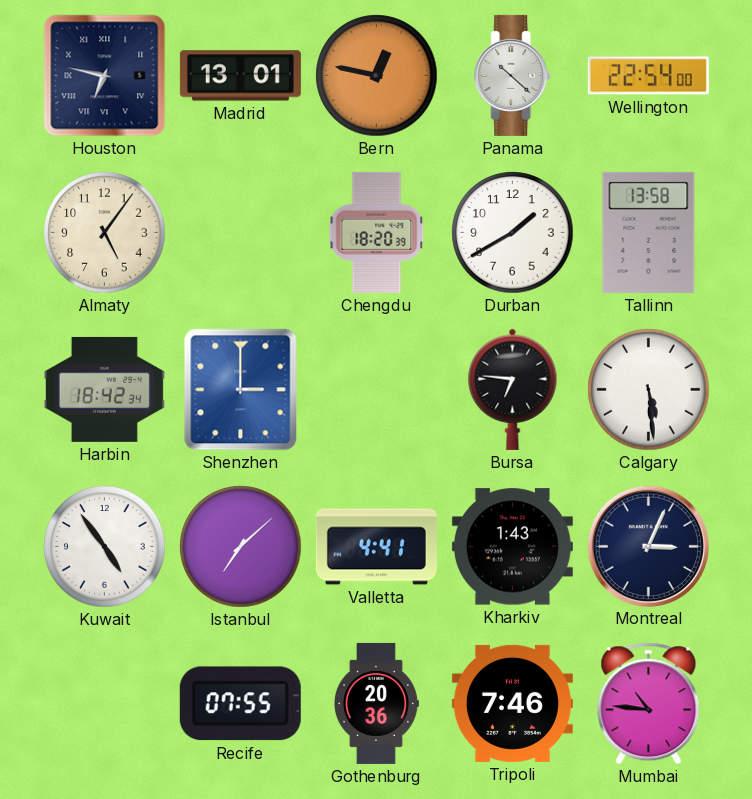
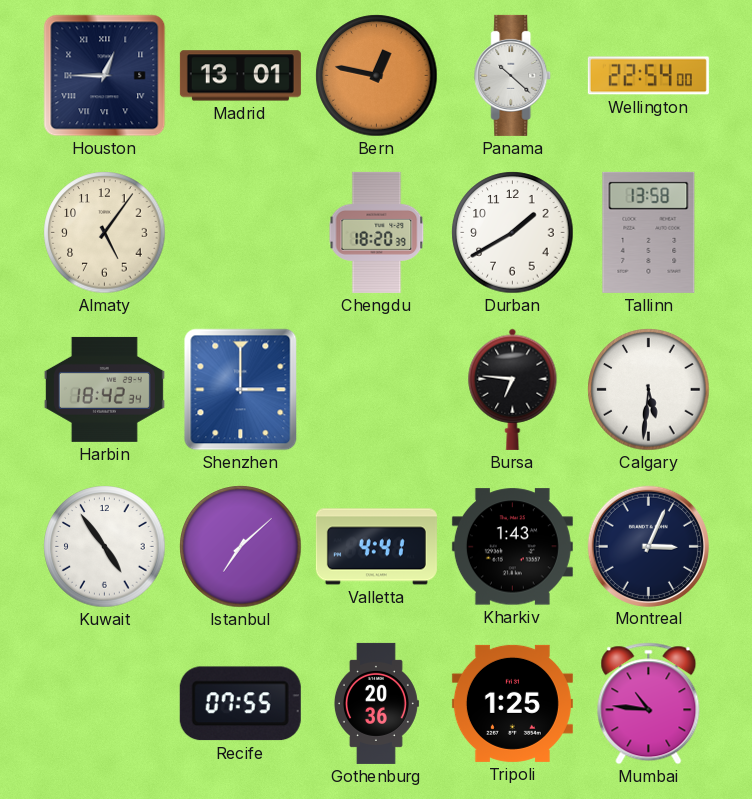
Houston: 6:47 -> 12:45
Calgary: 5:29 -> 5:31
Tripoli: 7:46 -> 1:25
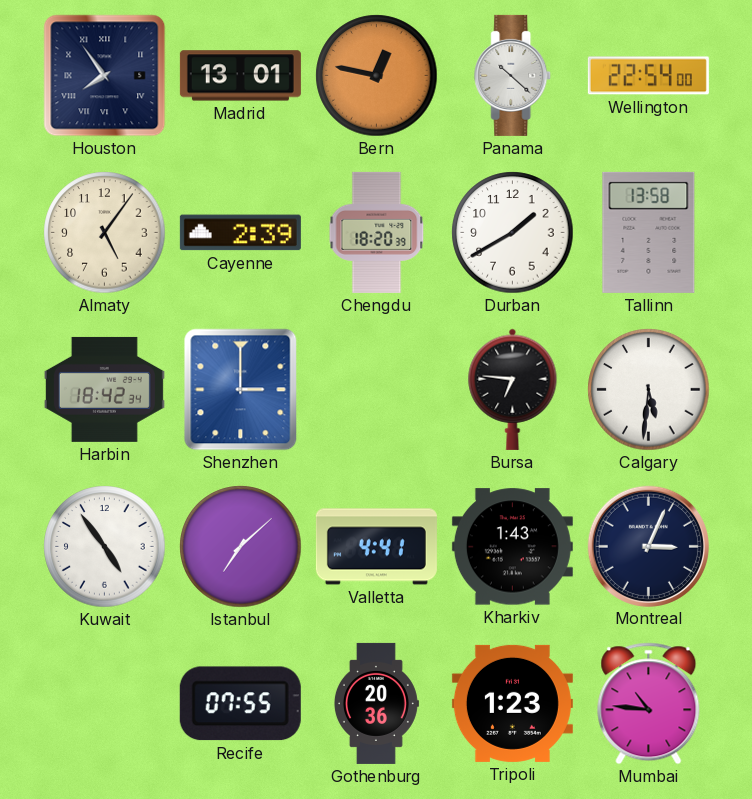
Houston: 12:45 -> 7:54
Cayenne: none -> 2:39
Tripoli: 1:25 -> 1:23
